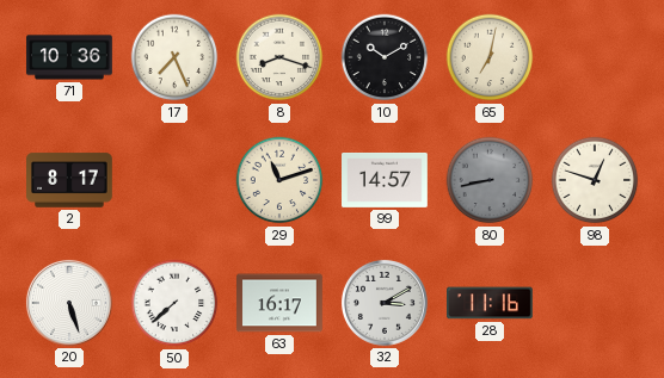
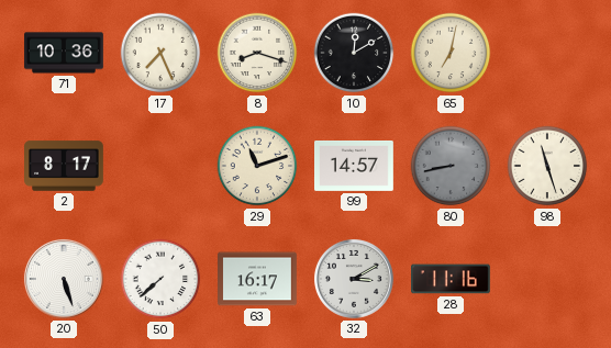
10: 10:10 -> 12:10
98: 12:48 -> 11:27
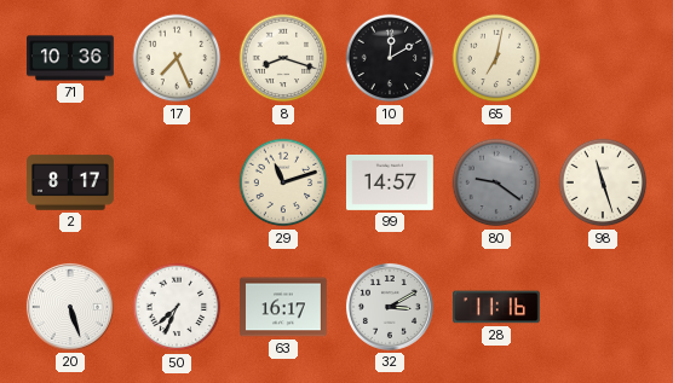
80: 8:43 -> 9:21
50: 7:38 -> 7:34
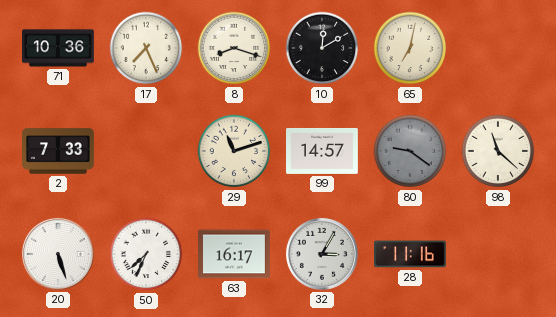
2: 8:17 -> 7:33
98: 11:27 -> 11:22
32: 3:10 -> 3:05
